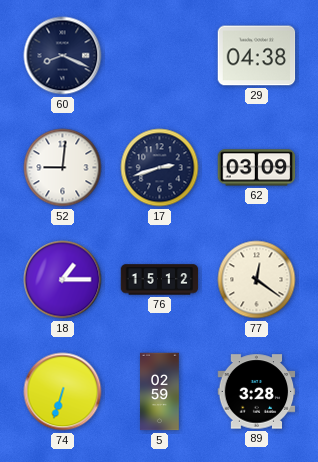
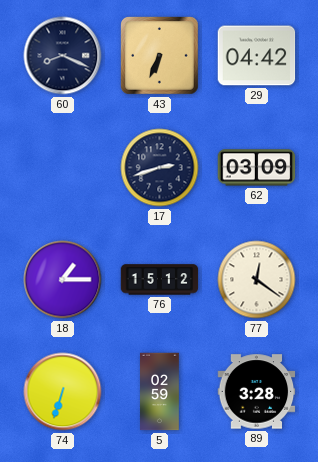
43: none -> 6:34
29: 04:38 -> 04:42
52: 9:01 -> none
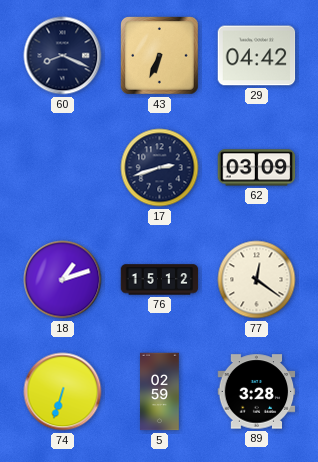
18: 1:15 -> 1:12
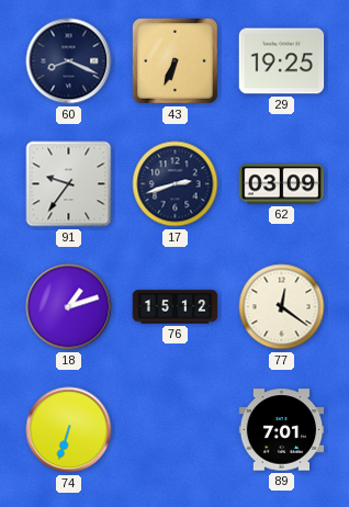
29: 04:42 -> 19:25
91: none -> 9:36
5: 02:59 -> none
89: 3:28 -> 7:01
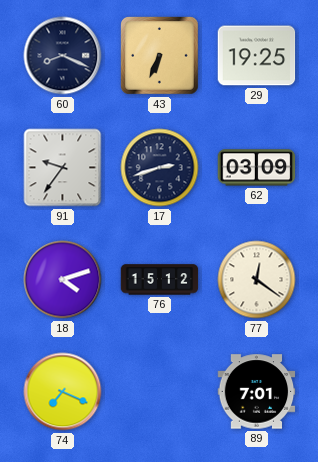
18: 1:12 -> 4:12
74: 6:33 -> 7:19
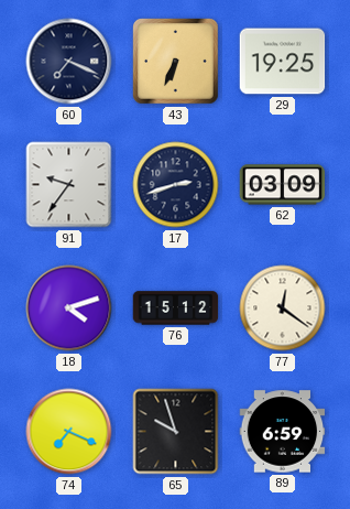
60: 8:19 -> 7:19
65: none -> 9:57
89: 7:01 -> 6:59
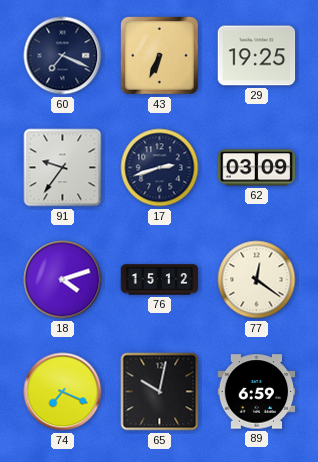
65: 9:57 -> 10:02
